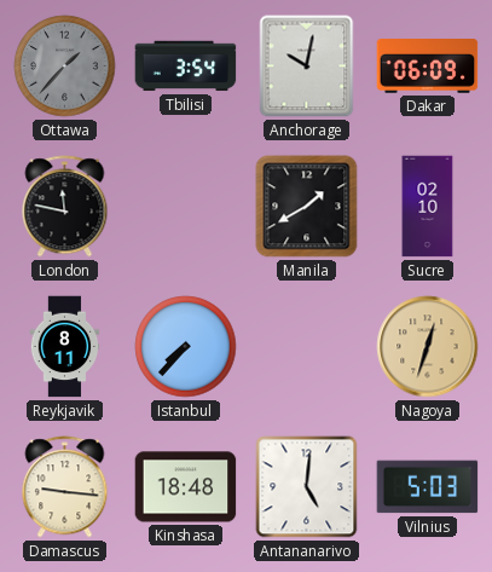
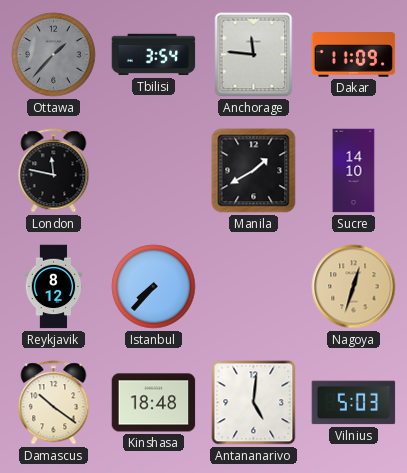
Anchorage: 10:02 -> 11:46
Dakar: 06:09 -> 11:09
Sucre: 02:10 -> 14:10
Reykjavik: 8:11 -> 8:12
Damascus: 9:16 -> 10:21
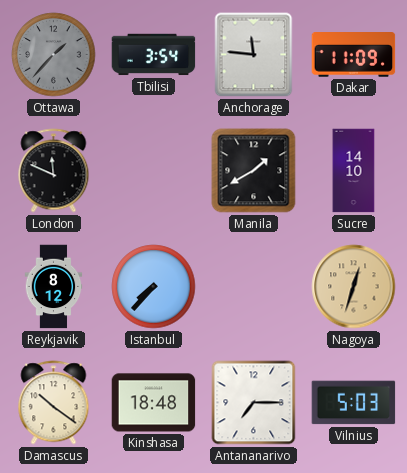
London: 11:47 -> 11:49
Antananarivo: 5:01 -> 7:15
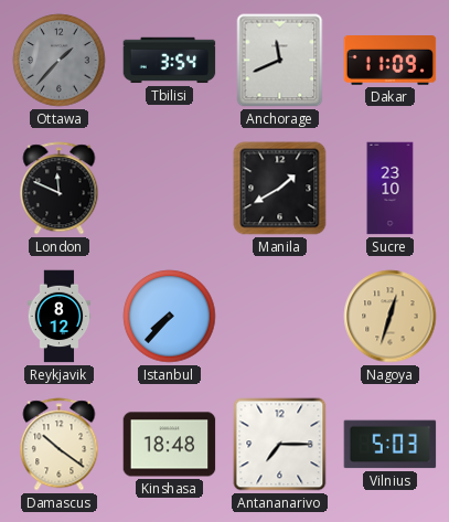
Anchorage: 11:46 -> 11:41
Sucre: 14:10 -> 23:10
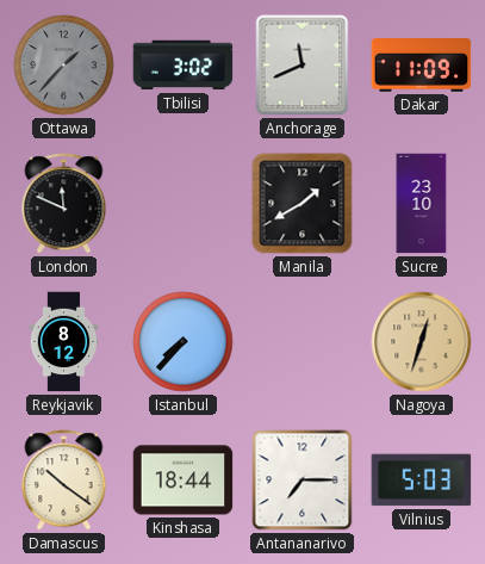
Tbilisi: 3:54 -> 3:02
Kinshasa: 18:48 -> 18:44
